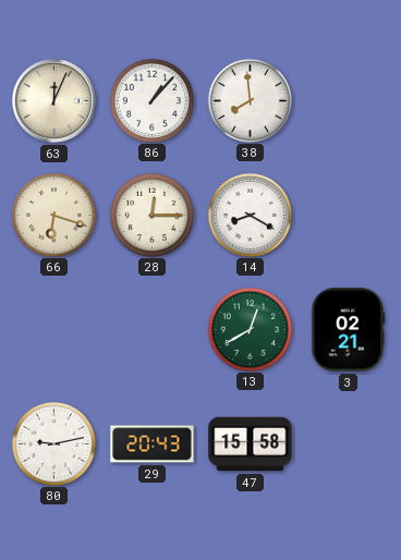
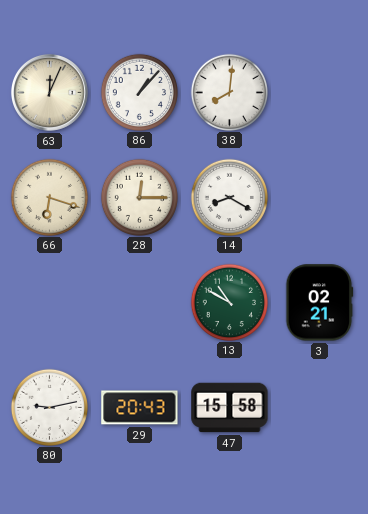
38: 7:59 -> 8:01
13: 12:40 -> 10:50
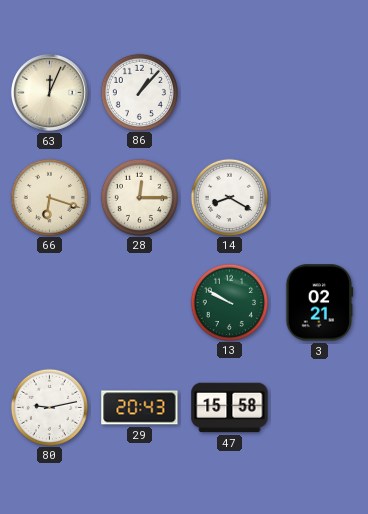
38: 8:01 -> none
13: 10:50 -> 9:50
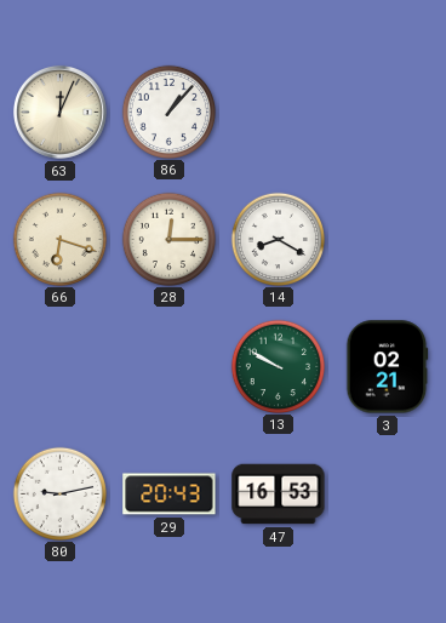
47: 15:58 -> 16:53
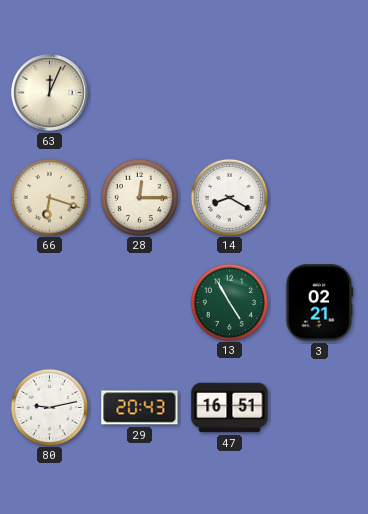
86: 1:07 -> none
13: 9:50 -> 4:55
47: 16:53 -> 16:51
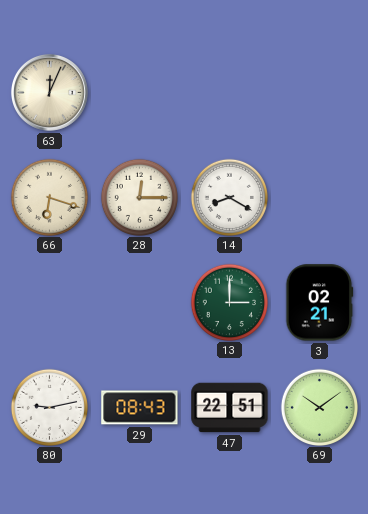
13: 4:55 -> 3:00
29: 20:43 -> 08:43
47: 16:51 -> 22:51
69: none -> 10:09
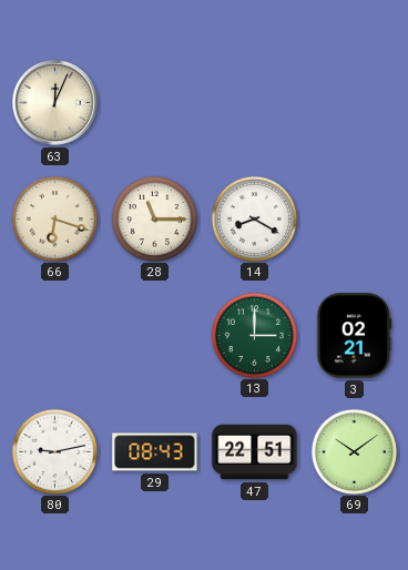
28: 12:15 -> 11:15
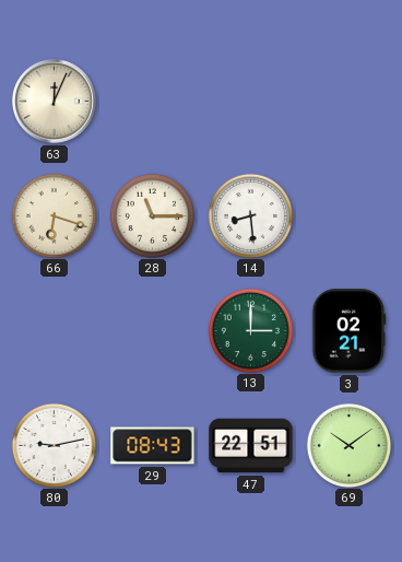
14: 8:20 -> 8:29
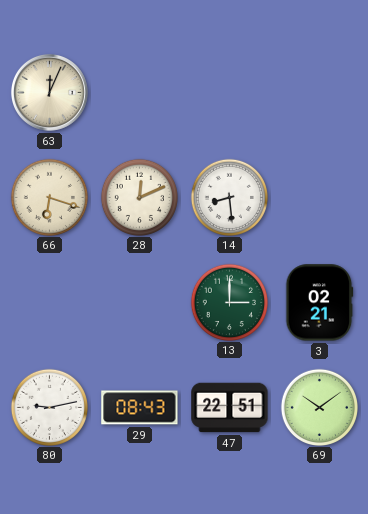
28: 11:15 -> 12:11
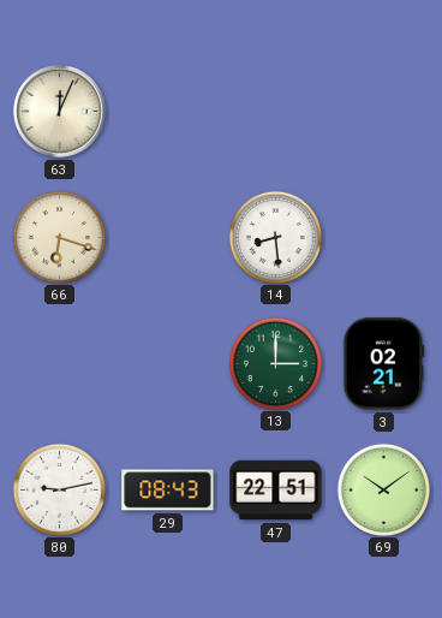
28: 12:11 -> none
